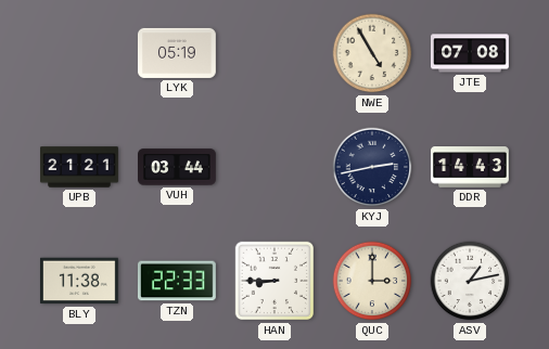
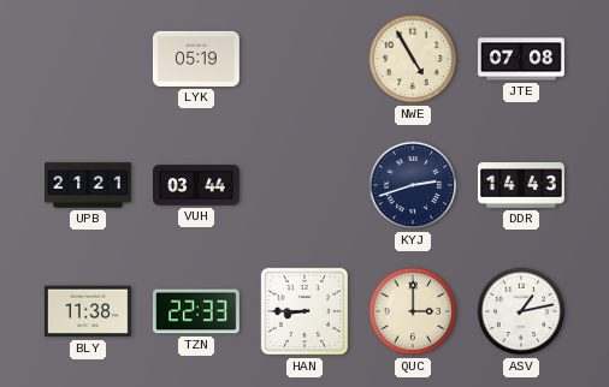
KYJ: 2:43 -> 2:42
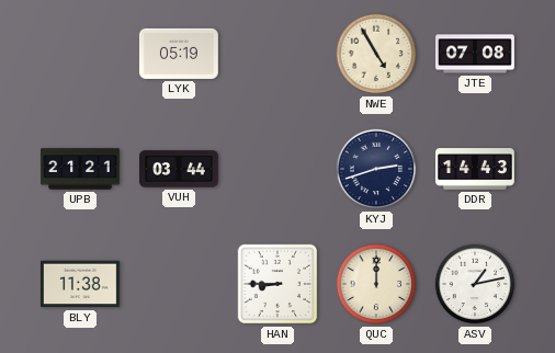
TZN: 22:33 -> none
QUC: 3:00 -> 12:00
